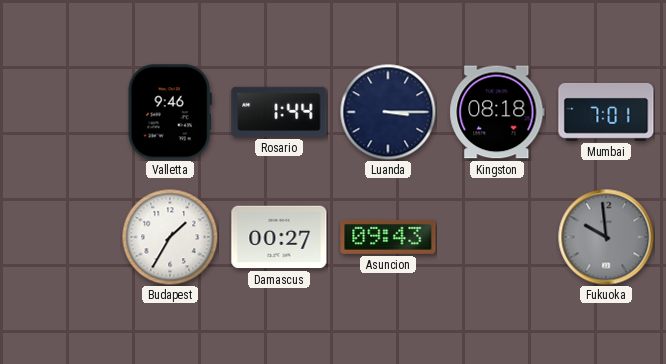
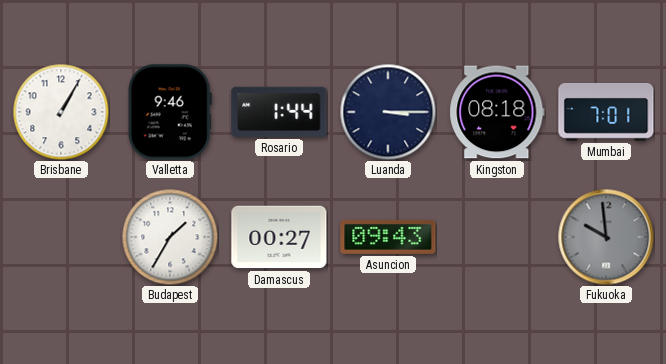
Brisbane: none -> 1:05
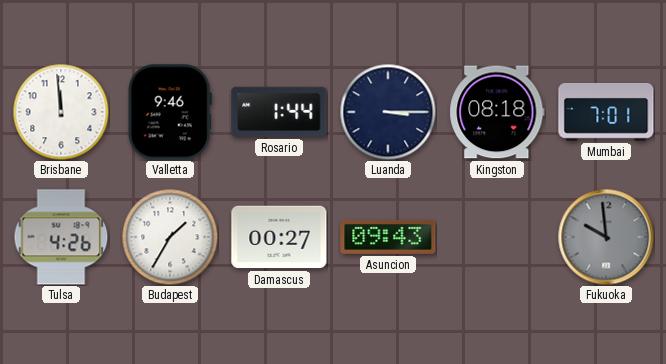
Brisbane: 1:05 -> 11:59
Tulsa: none -> 4:26
